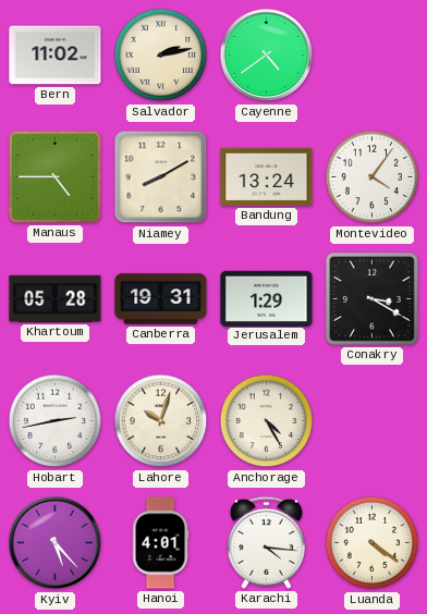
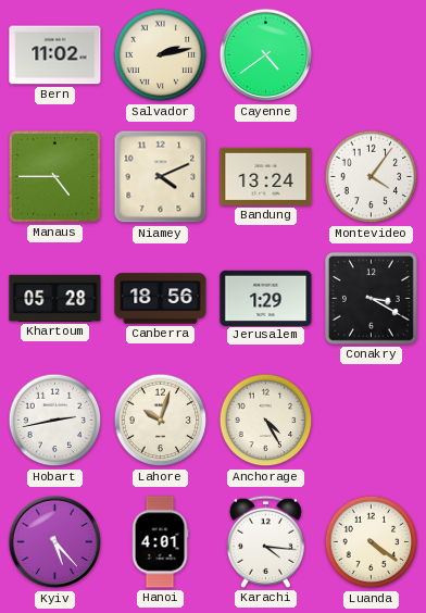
Niamey: 8:10 -> 4:11
Canberra: 19:31 -> 18:56
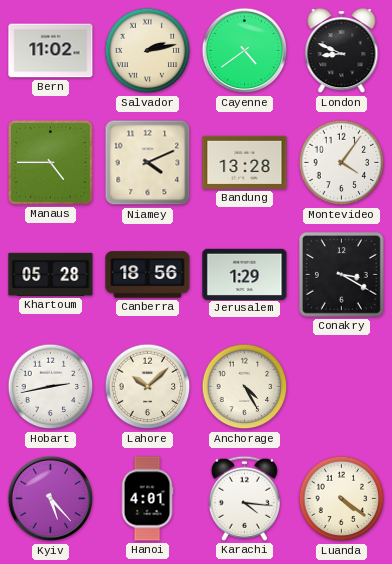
London: none -> 8:49
Bandung: 13:24 -> 13:28
Lahore: 10:03 -> 10:08
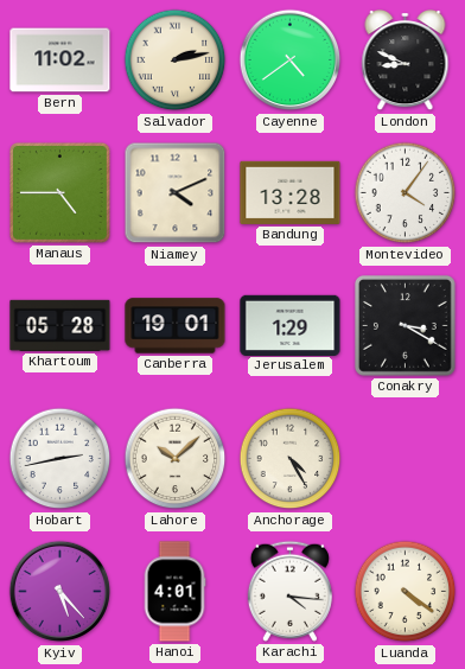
Canberra: 18:56 -> 19:01
